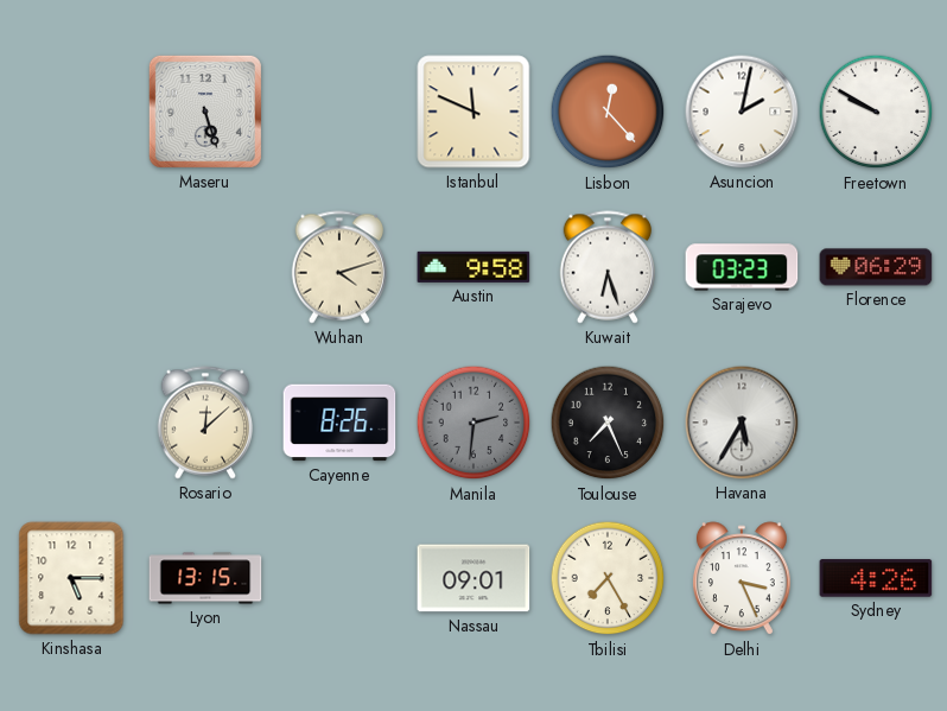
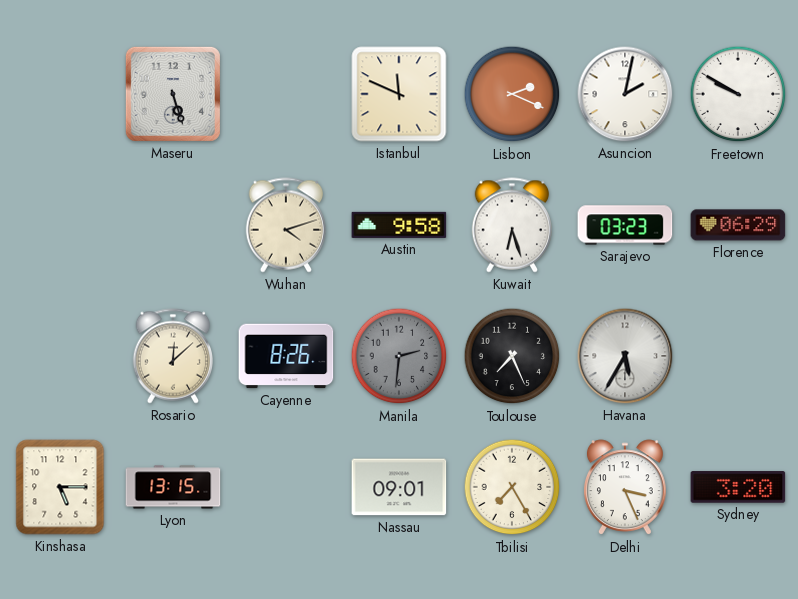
Lisbon: 12:23 -> 2:19
Sydney: 4:26 -> 3:20
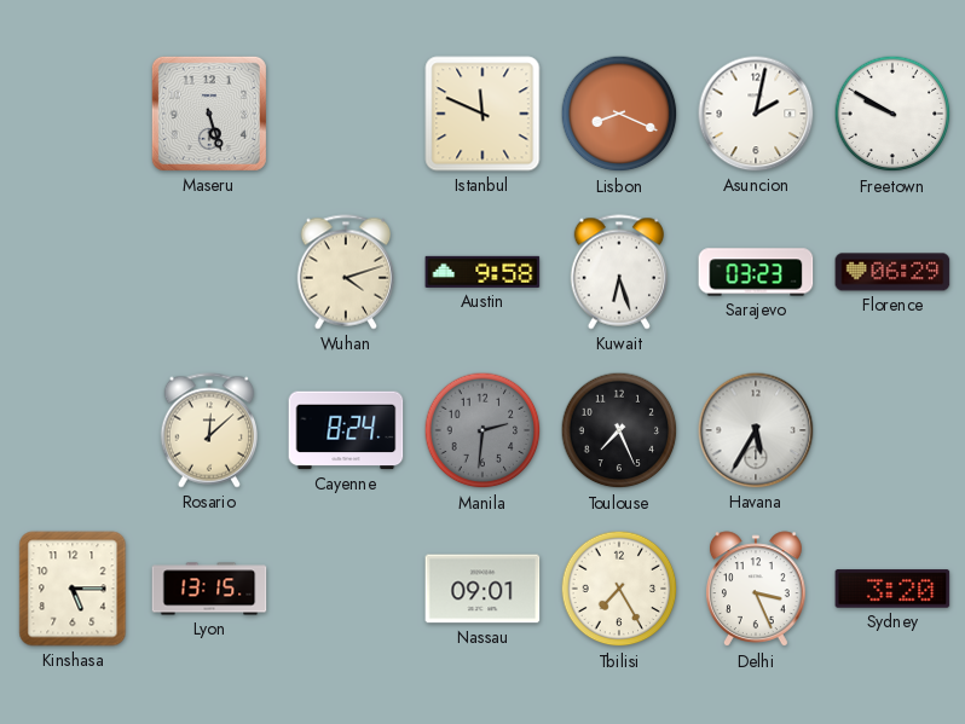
Lisbon: 2:19 -> 8:19
Cayenne: 8:26 -> 8:24
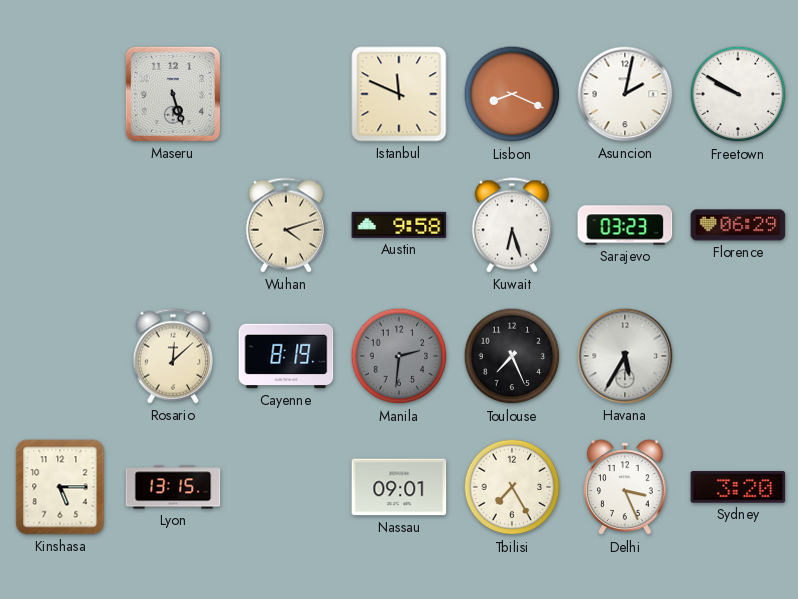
Cayenne: 8:24 -> 8:19
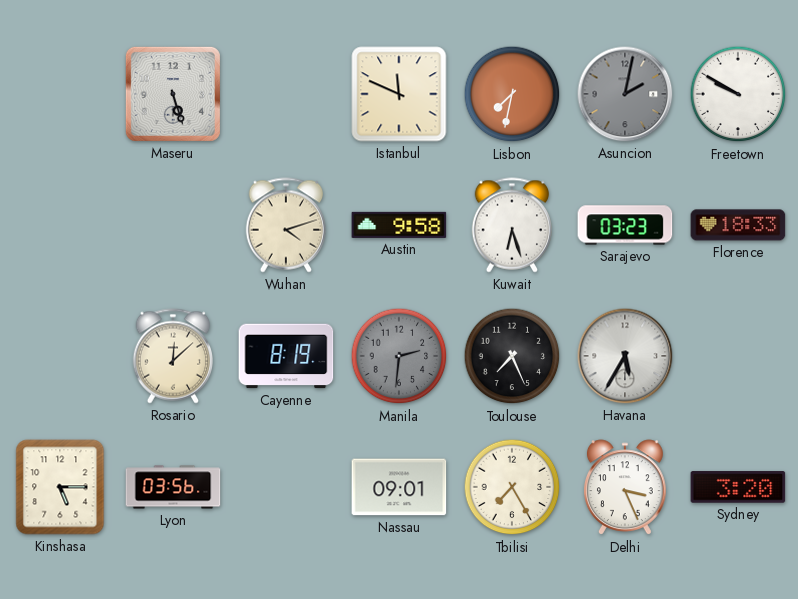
Lisbon: 8:19 -> 7:32
Asuncion dial: white -> grey
Florence: 06:29 -> 18:33
Lyon: 13:15 -> 03:56
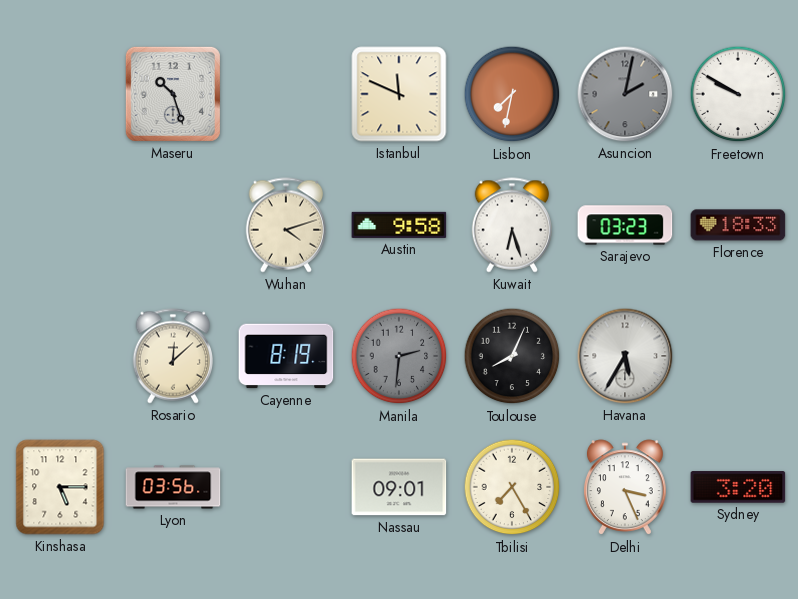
Maseru: 5:27 -> 10:27
Toulouse: 7:26 -> 8:04
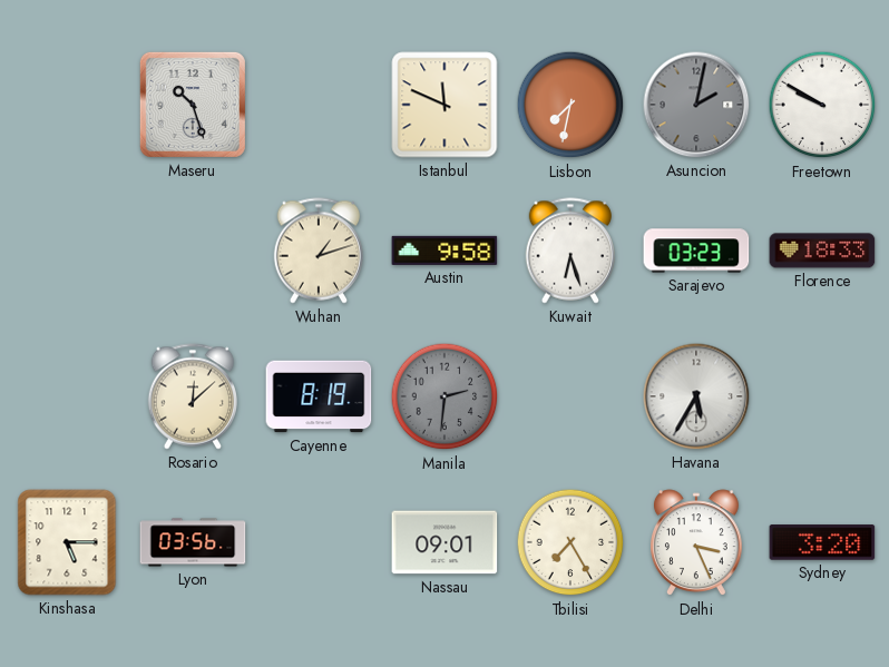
Wuhan: 4:12 -> 1:12
Toulouse: 8:04 -> none
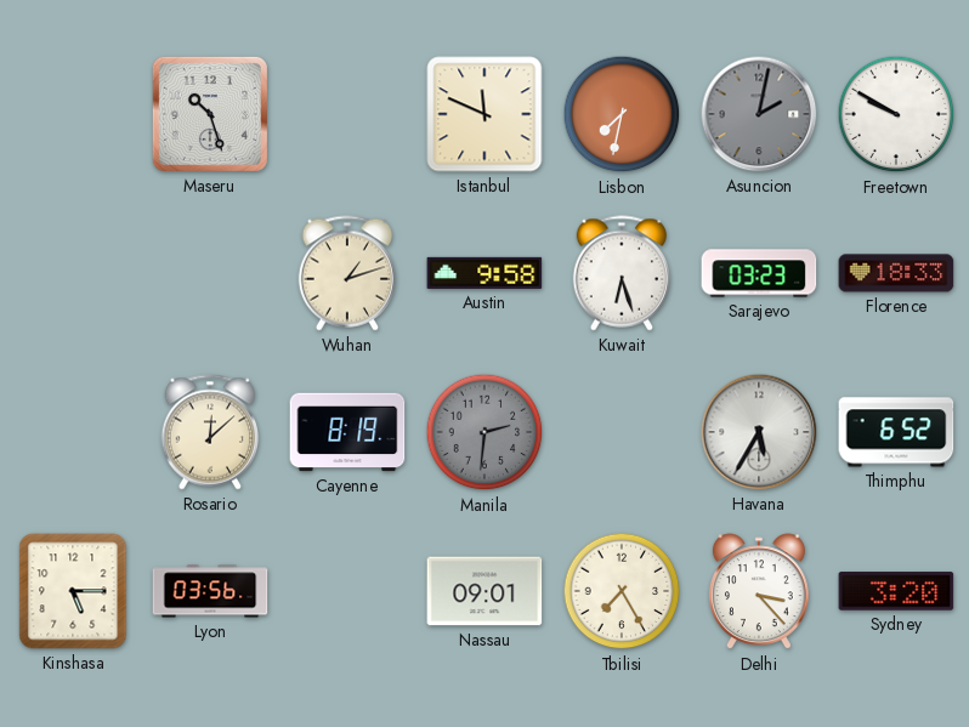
Thimphu: none -> 6:52
Delhi: 3:26 -> 3:23
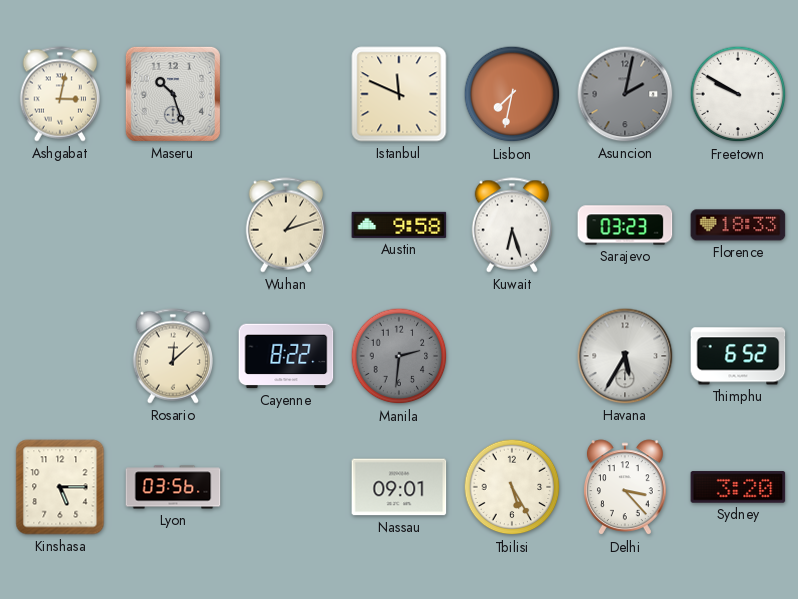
Ashgabat: none -> 3:02
Cayenne: 8:19 -> 8:22
Tbilisi: 7:25 -> 5:25
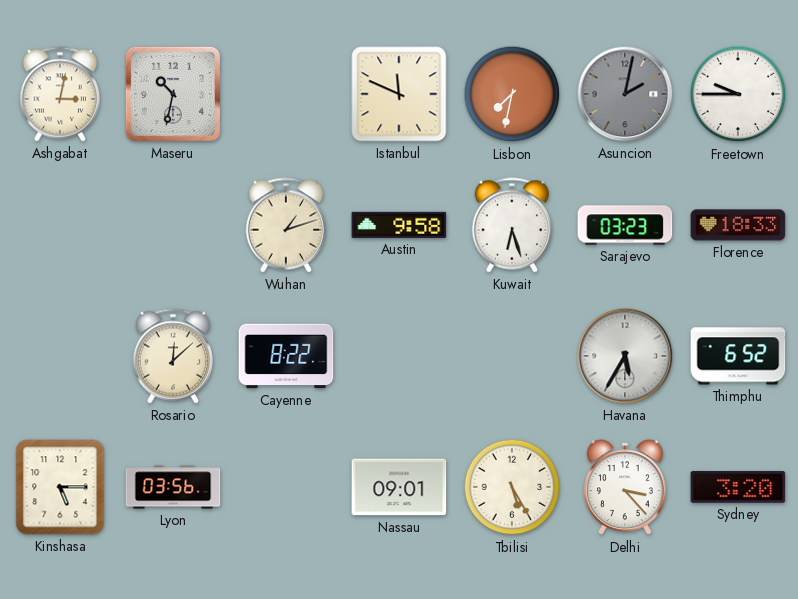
Maseru: 10:27 -> 10:32
Freetown: 9:50 -> 9:45
Manila: 2:31 -> none
